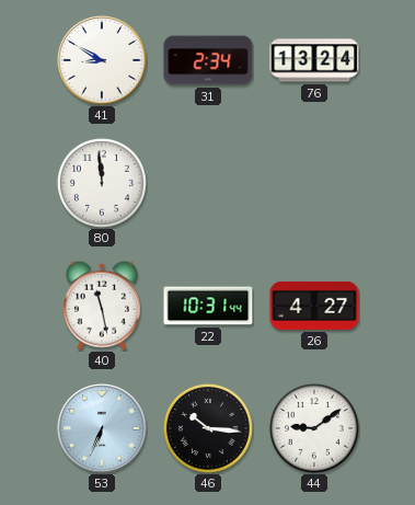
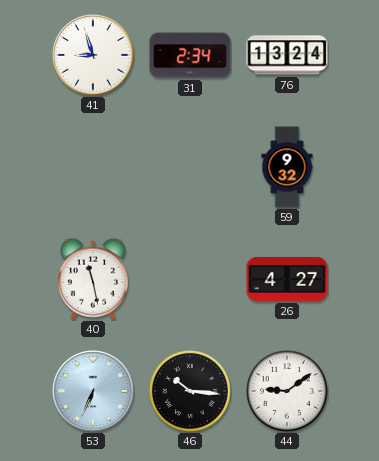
41: 8:50 -> 8:57
80: 11:59 -> none
59: none -> 9:32
22: 10:31 -> none
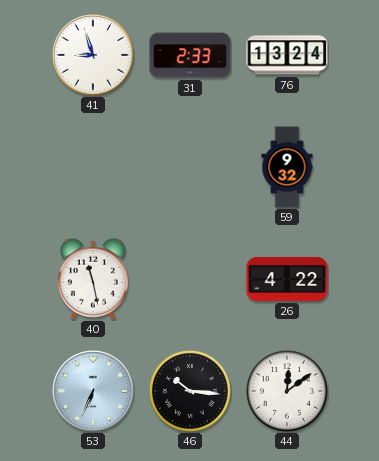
31: 2:34 -> 2:33
26: 4:27 -> 4:22
44: 9:09 -> 12:09
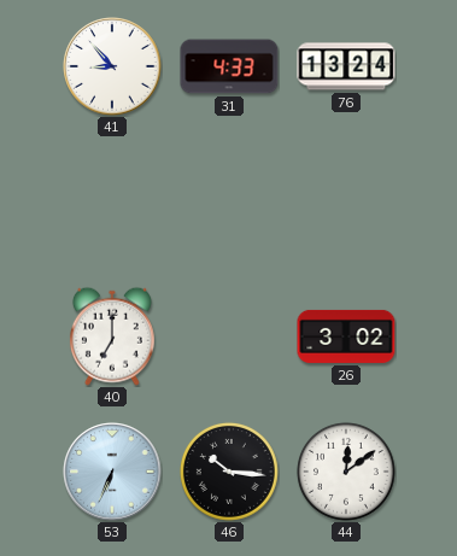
41: 8:57 -> 8:53
31: 2:33 -> 4:33
59: 9:32 -> none
40: 11:28 -> 7:00
26: 4:22 -> 3:02
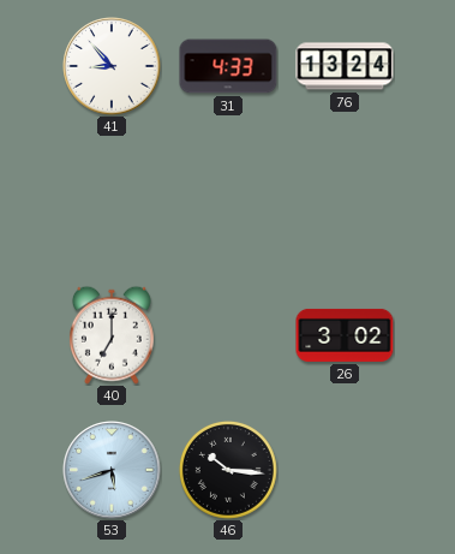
53: 6:34 -> 5:42
44: 12:09 -> none
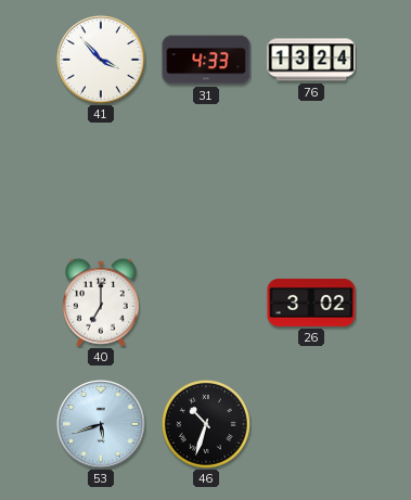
41: 8:53 -> 3:53
46: 10:16 -> 10:33
